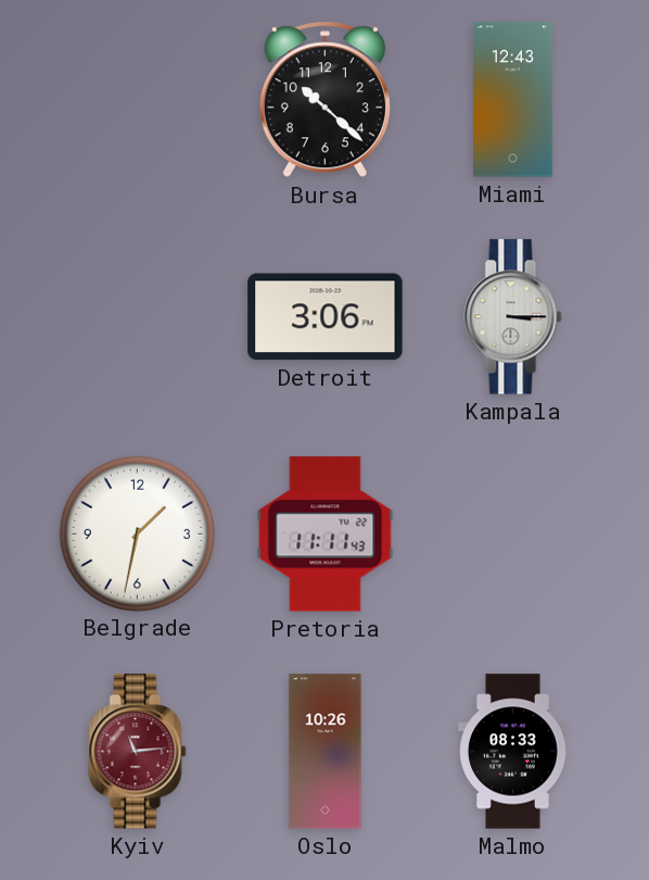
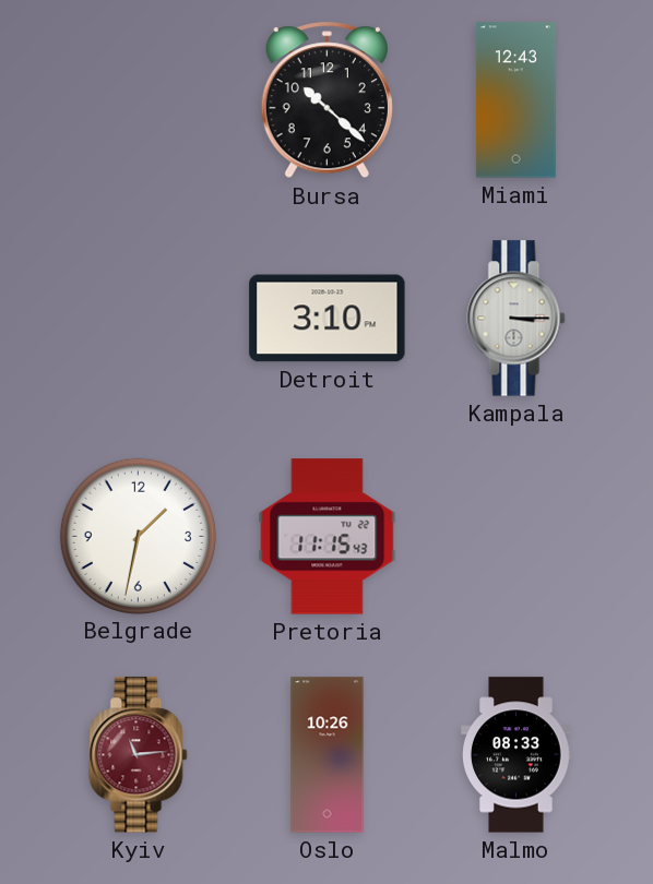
Detroit: 3:06 -> 3:10
Pretoria: 11:11 -> 11:15
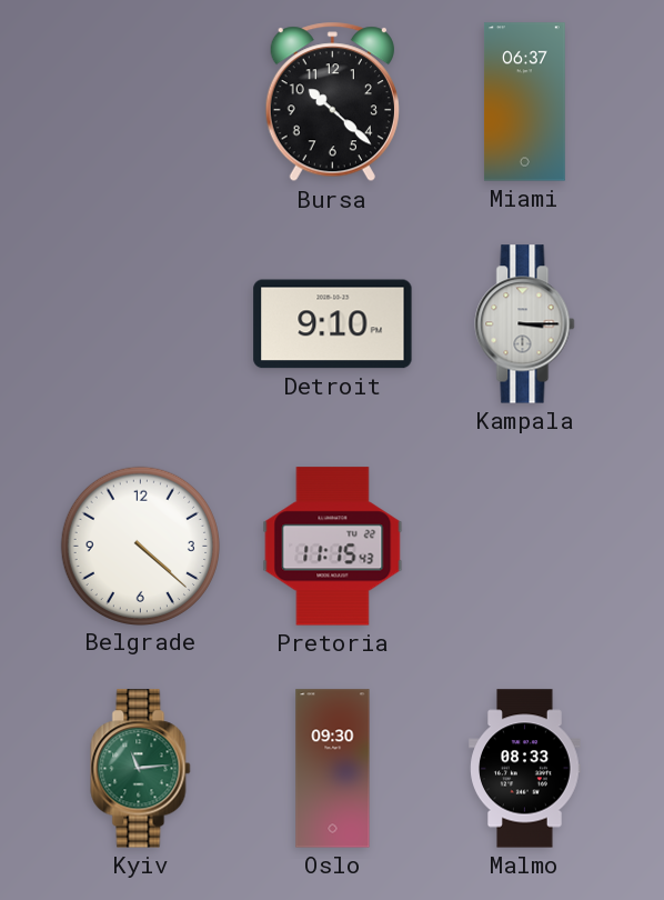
Miami: 12:43 -> 06:37
Detroit: 3:10 -> 9:10
Belgrade: 1:32 -> 4:22
Kyiv dial: burgundy -> green
Oslo: 10:26 -> 09:30
